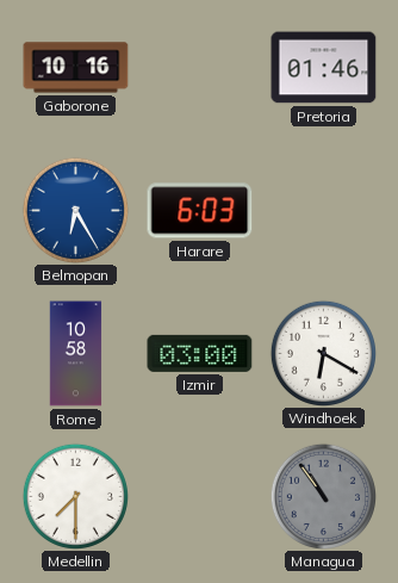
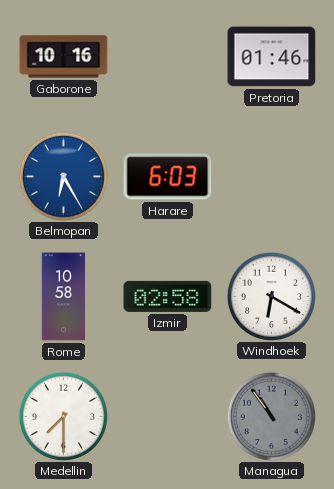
Izmir: 03:00 -> 02:58
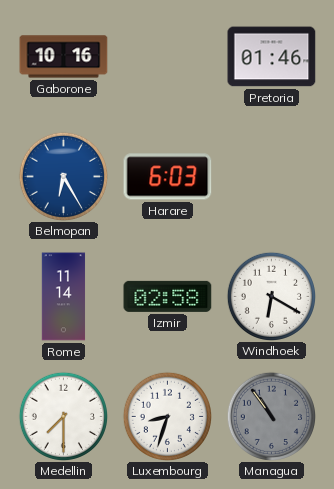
Rome: 10:58 -> 11:14
Luxembourg: none -> 8:33
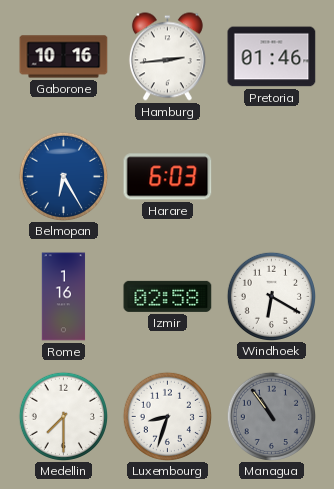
Hamburg: none -> 2:44
Rome: 11:14 -> 1:16
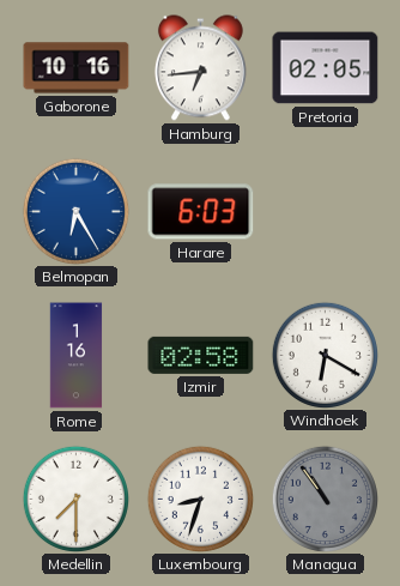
Hamburg: 2:44 -> 6:44
Pretoria: 01:46 -> 02:05
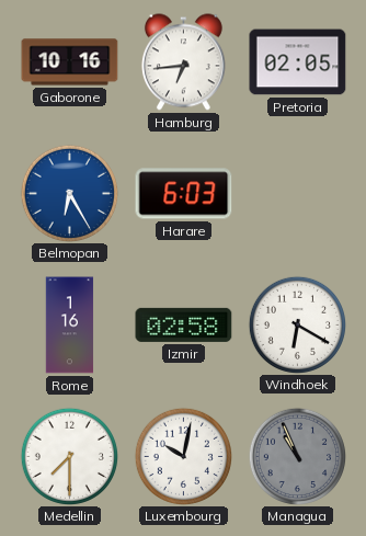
Luxembourg: 8:33 -> 10:02
Managua: 10:54 -> 10:56
